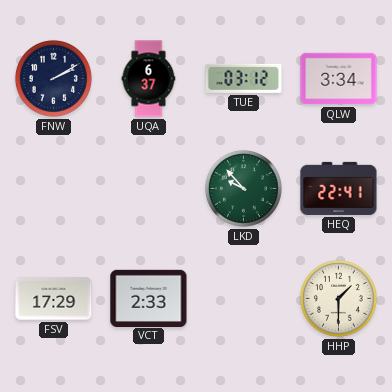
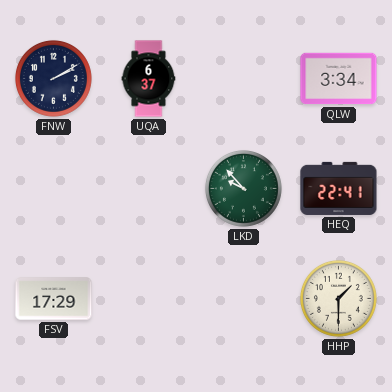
TUE: 03:12 -> none
VCT: 2:33 -> none
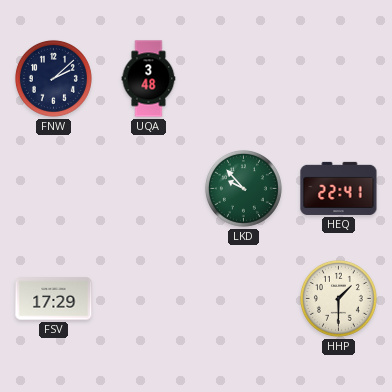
FNW: 2:10 -> 2:08
UQA: 6:37 -> 3:48
QLW: 3:34 -> none
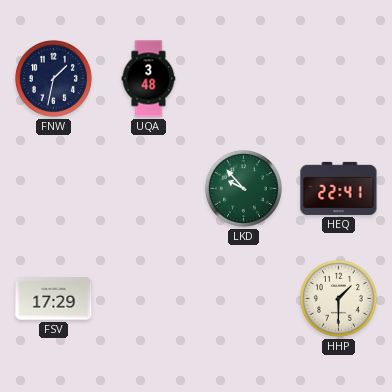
FNW: 2:08 -> 1:32
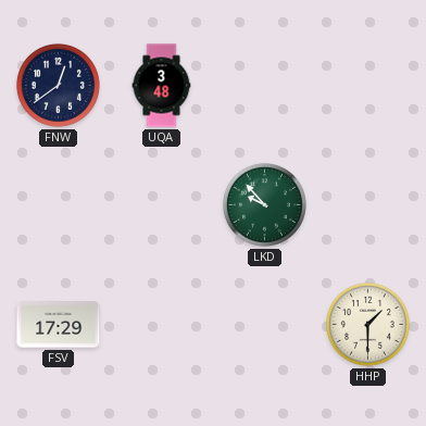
FNW: 1:32 -> 12:39
HEQ: 22:41 -> none
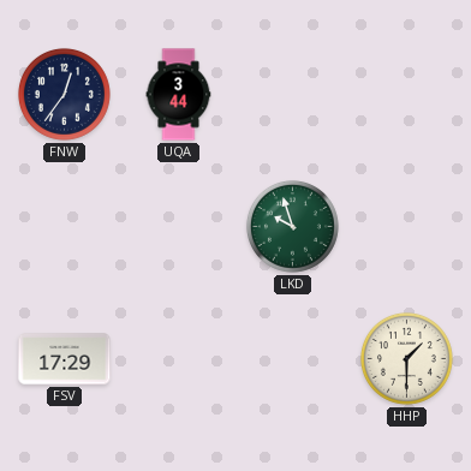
FNW: 12:39 -> 12:36
UQA: 3:48 -> 3:44
LKD: 9:53 -> 9:57
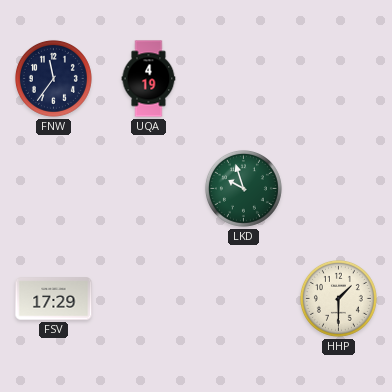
FNW: 12:36 -> 11:36
UQA: 3:44 -> 4:19
